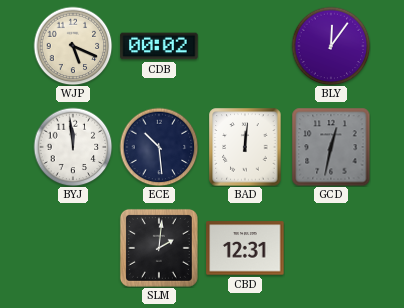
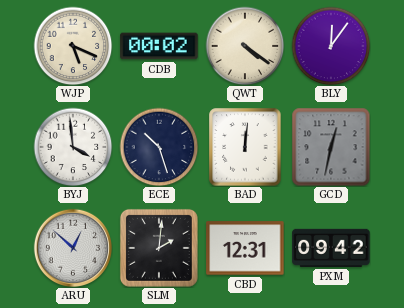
QWT: none -> 4:21
BYJ: 11:59 -> 3:59
ECE: 10:29 -> 10:27
ARU: none -> 12:52
PXM: none -> 09:42
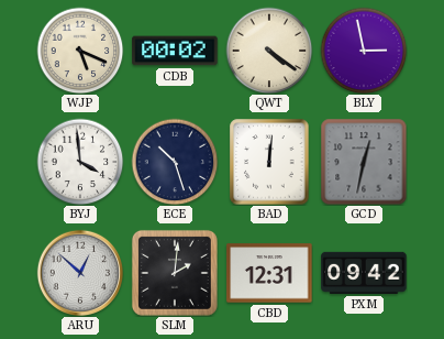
BLY: 12:06 -> 2:58
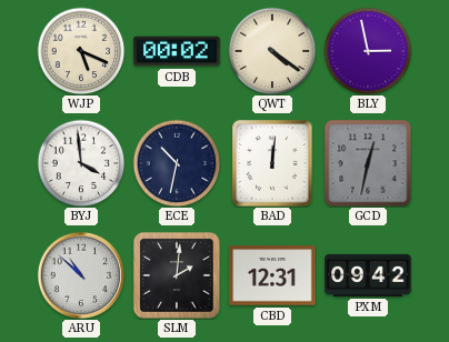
ECE: 10:27 -> 10:32
ARU: 12:52 -> 10:52
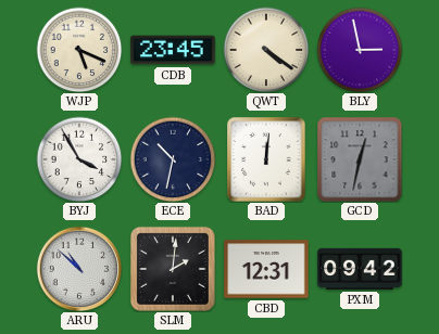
CDB: 00:02 -> 23:45
BYJ: 3:59 -> 3:55
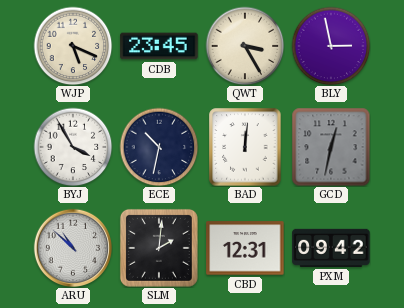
QWT: 4:21 -> 3:25
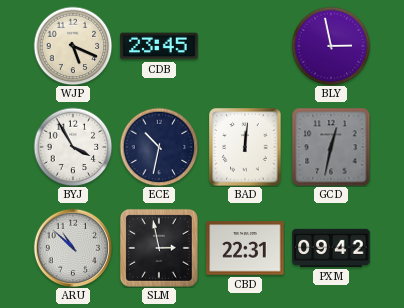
QWT: 3:25 -> none
SLM: 2:01 -> 2:58
CBD: 12:31 -> 22:31
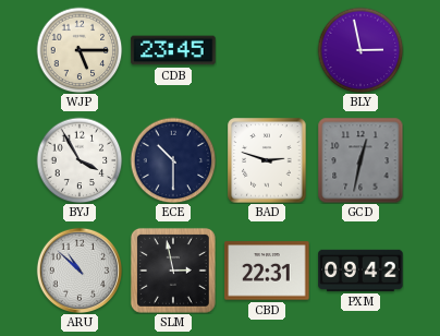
WJP: 5:19 -> 5:15
ECE: 10:32 -> 10:30
BAD: 12:01 -> 2:48
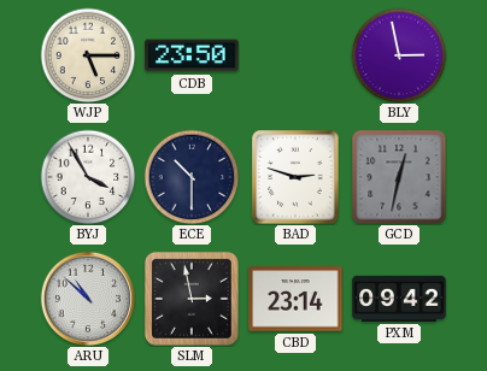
CDB: 23:45 -> 23:50
CBD: 22:31 -> 23:14
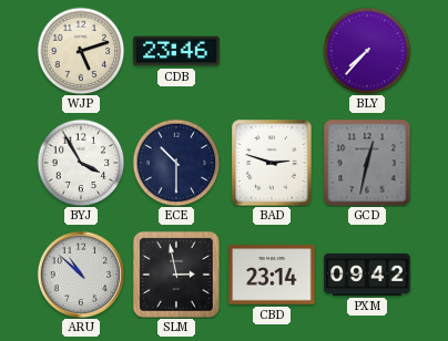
WJP: 5:15 -> 5:12
CDB: 23:50 -> 23:46
BLY: 2:58 -> 7:37
